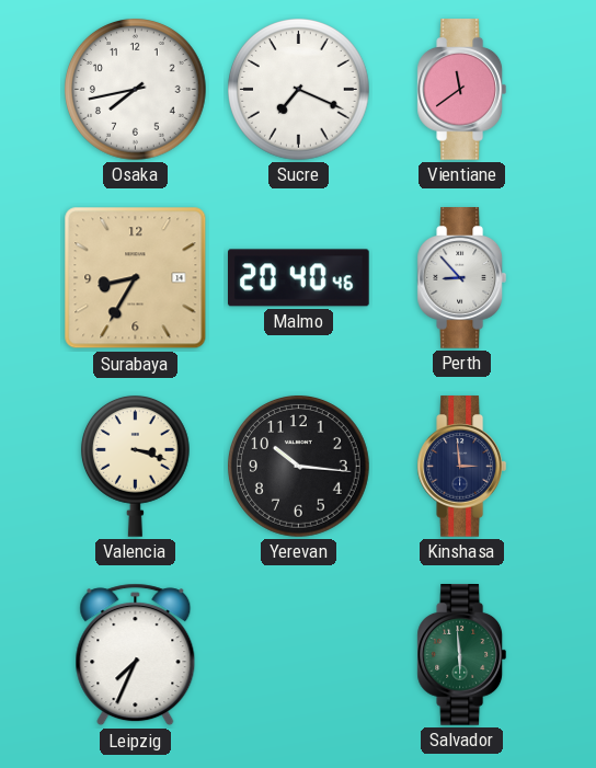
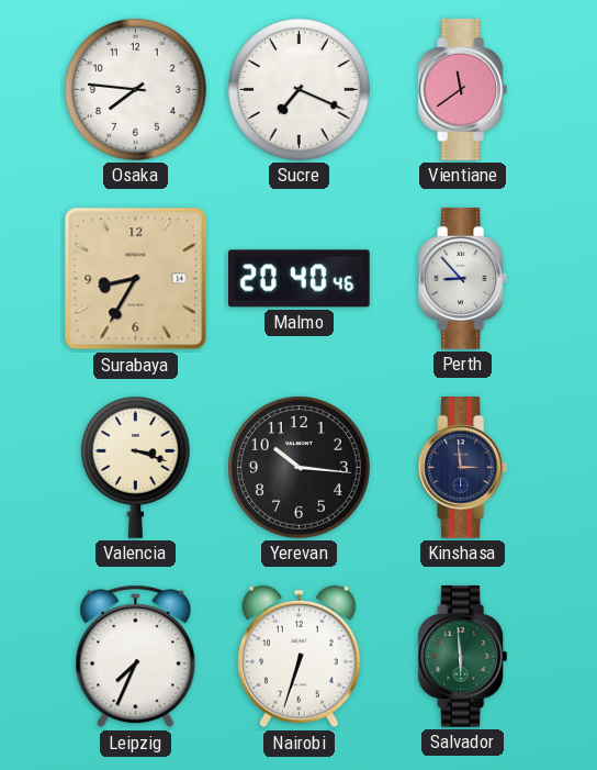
Osaka: 7:43 -> 7:46
Nairobi: none -> 6:33
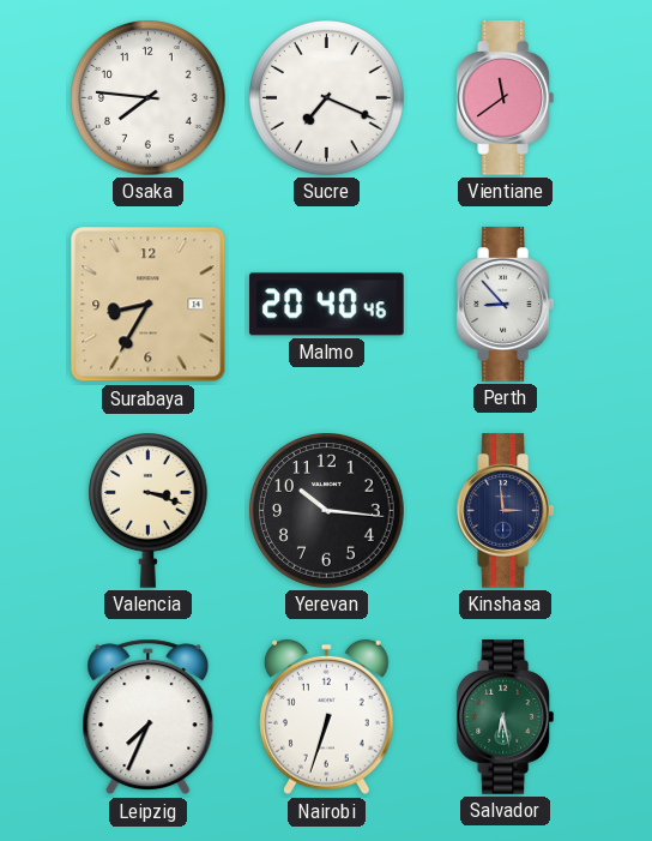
Salvador: 5:59 -> 6:28
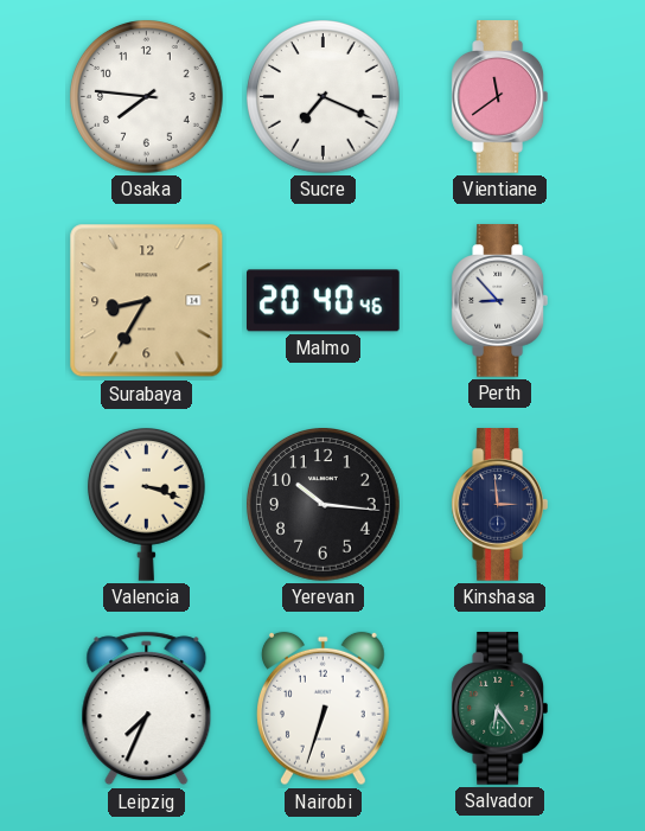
Salvador: 6:28 -> 6:24
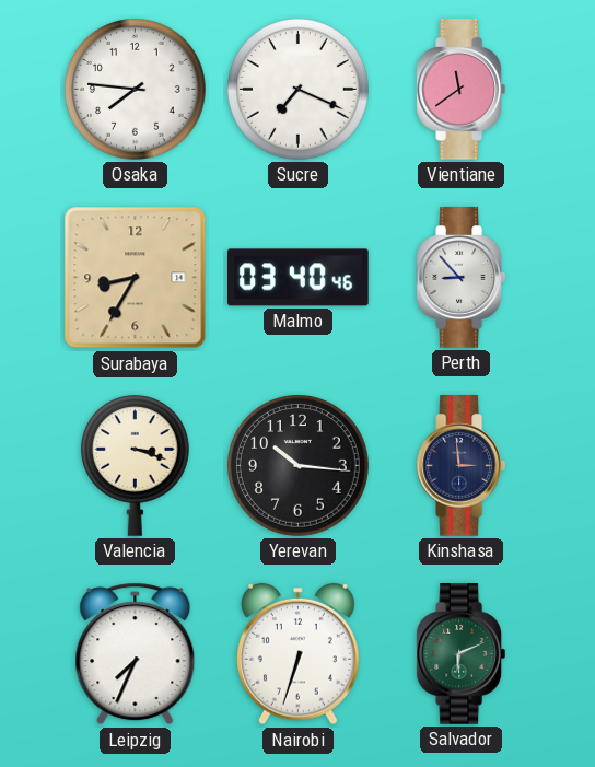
Malmo: 20:40 -> 03:40
Salvador: 6:24 -> 6:11
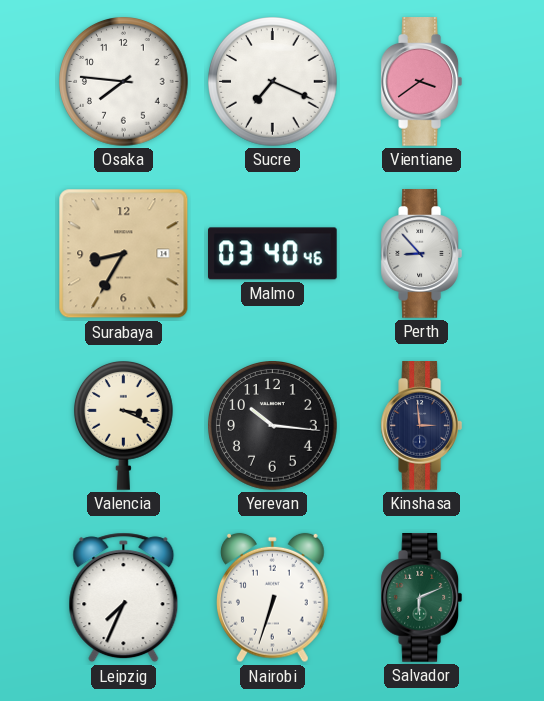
Vientiane: 11:39 -> 3:39
Valencia: 3:18 -> 3:19
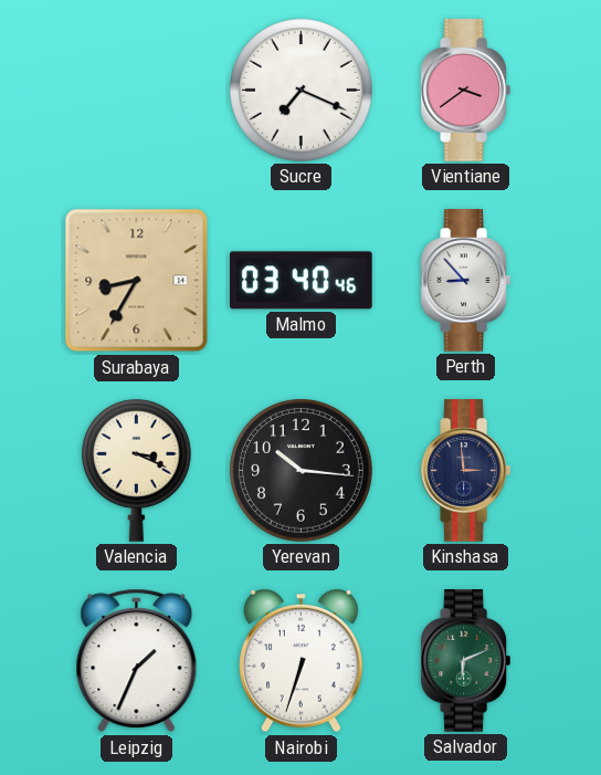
Osaka: 7:46 -> none
Leipzig: 7:34 -> 1:34
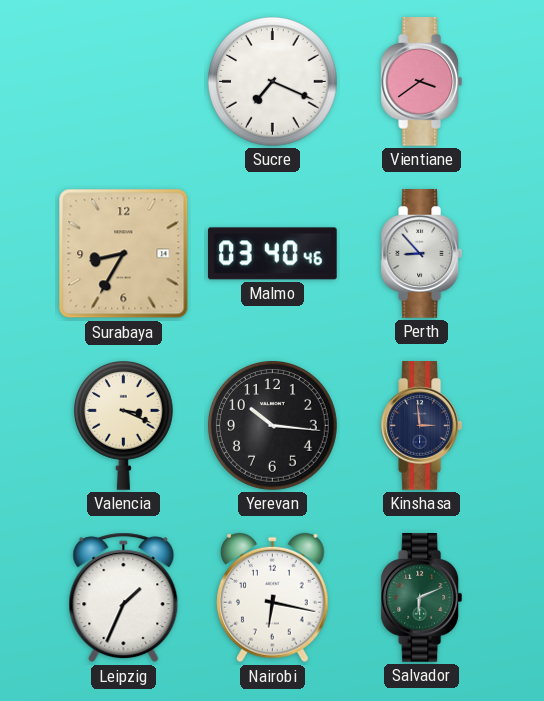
Nairobi: 6:33 -> 6:17
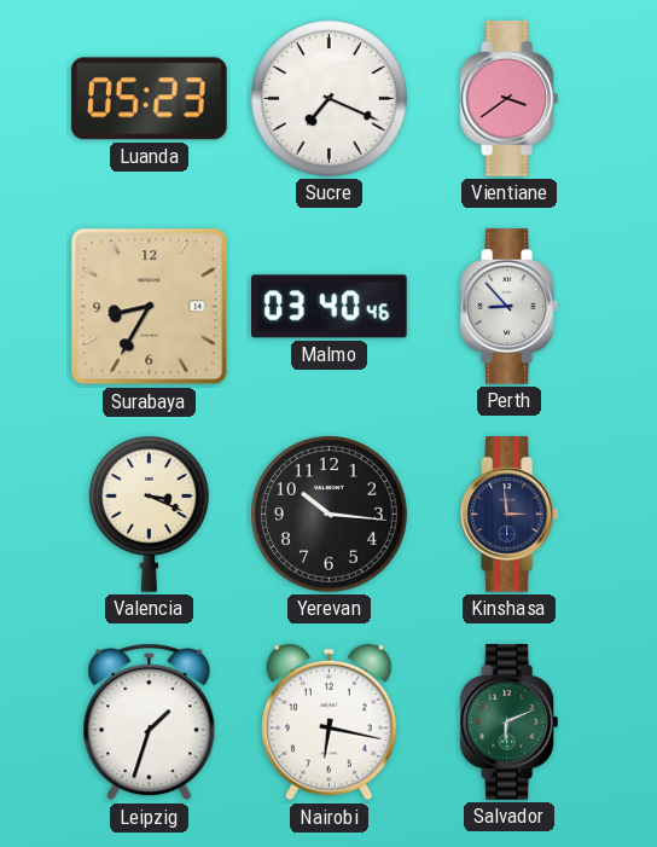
Luanda: none -> 05:23
Leipzig: 1:34 -> 1:33
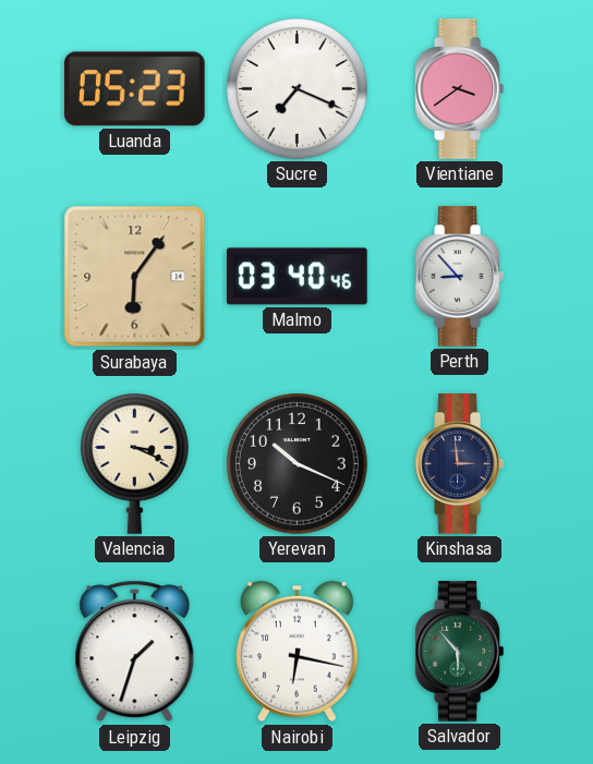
Surabaya: 8:35 -> 6:06
Yerevan: 10:16 -> 10:19
Salvador: 6:11 -> 5:53
